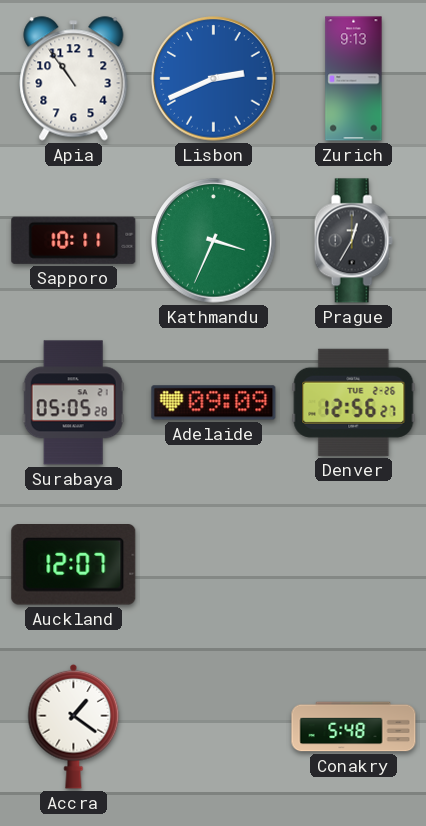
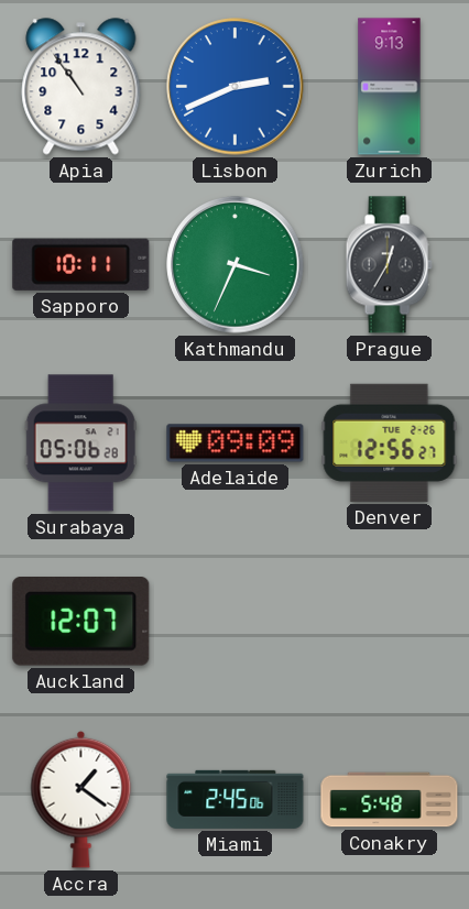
Surabaya: 05:05 -> 05:06
Miami: none -> 2:45
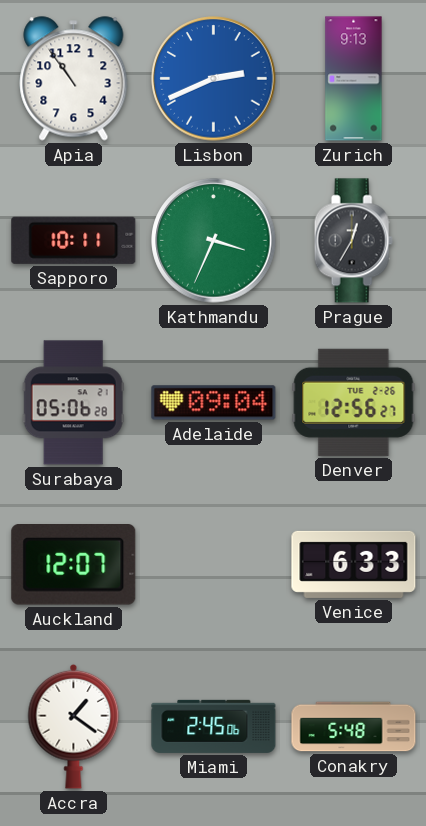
Adelaide: 09:09 -> 09:04
Venice: none -> 6:33
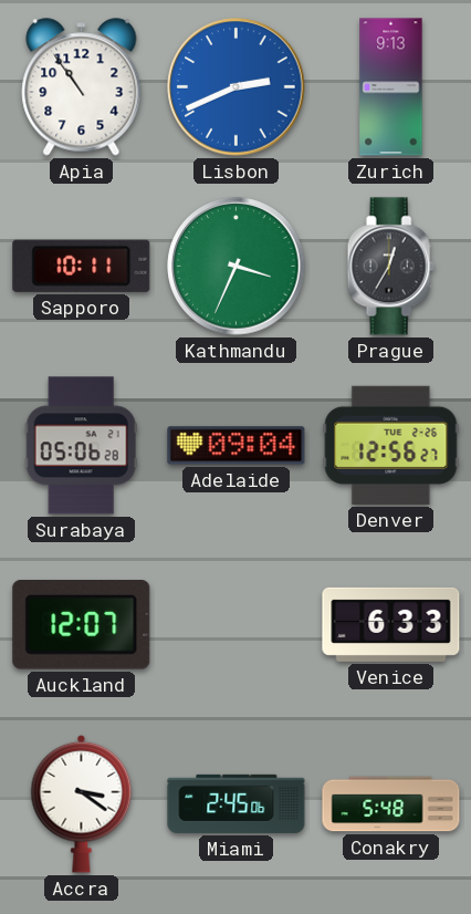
Accra: 1:21 -> 3:21
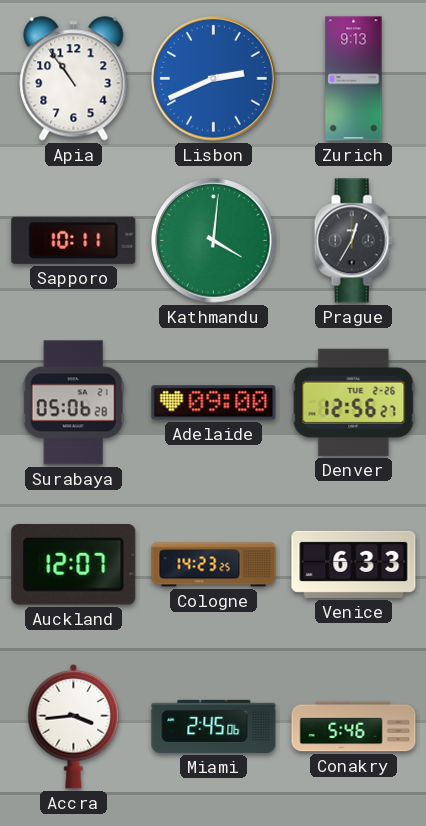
Kathmandu: 3:34 -> 4:01
Adelaide: 09:04 -> 09:00
Cologne: none -> 14:23
Accra: 3:21 -> 3:44
Conakry: 5:48 -> 5:46
